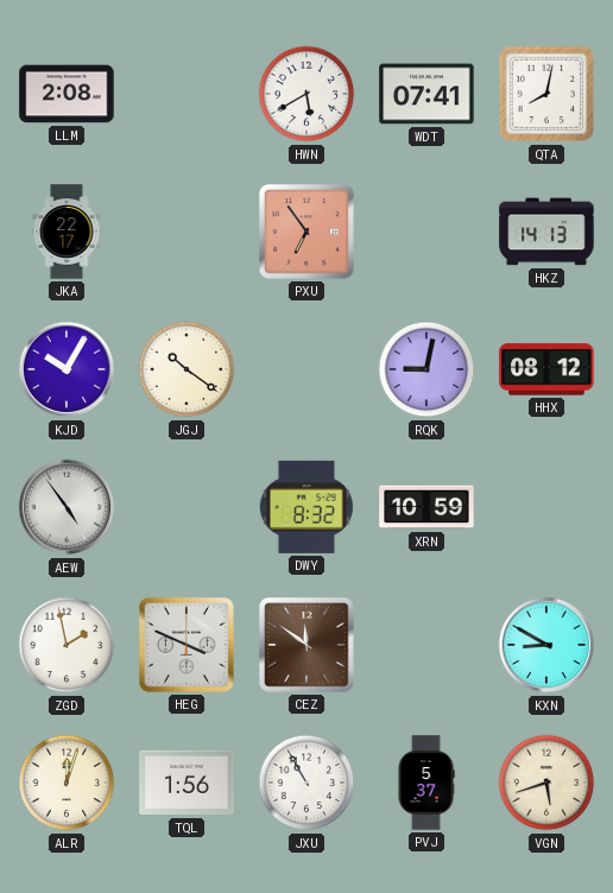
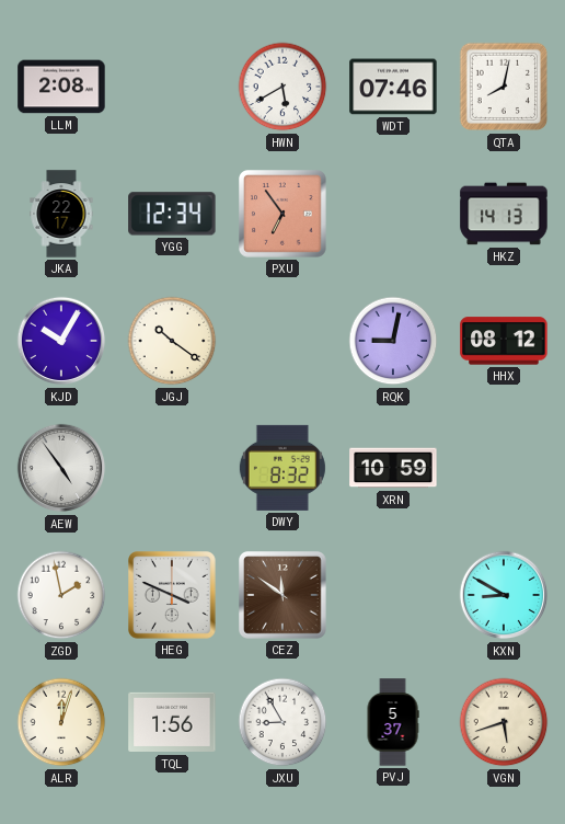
WDT: 07:41 -> 07:46
YGG: none -> 12:34
JXU: 10:55 -> 8:55
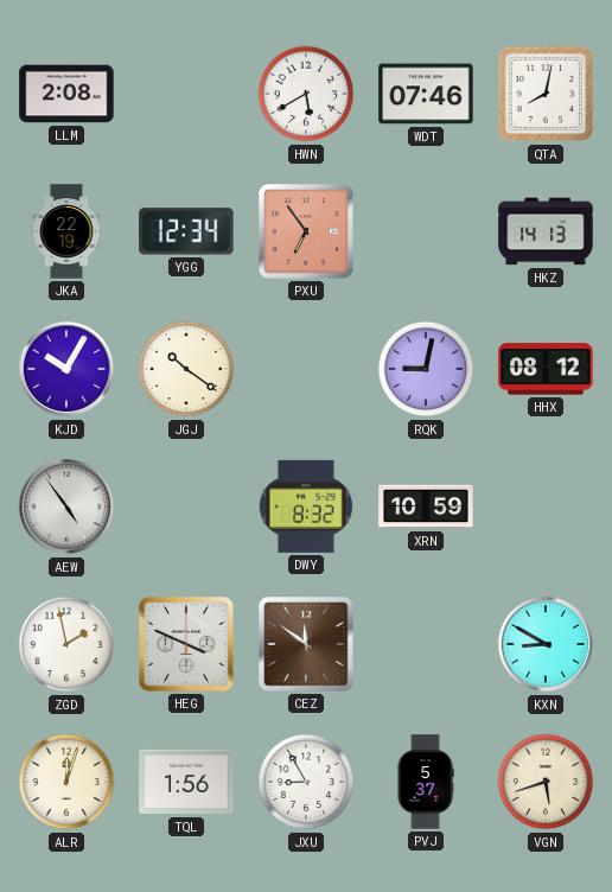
JKA: 22:17 -> 22:19
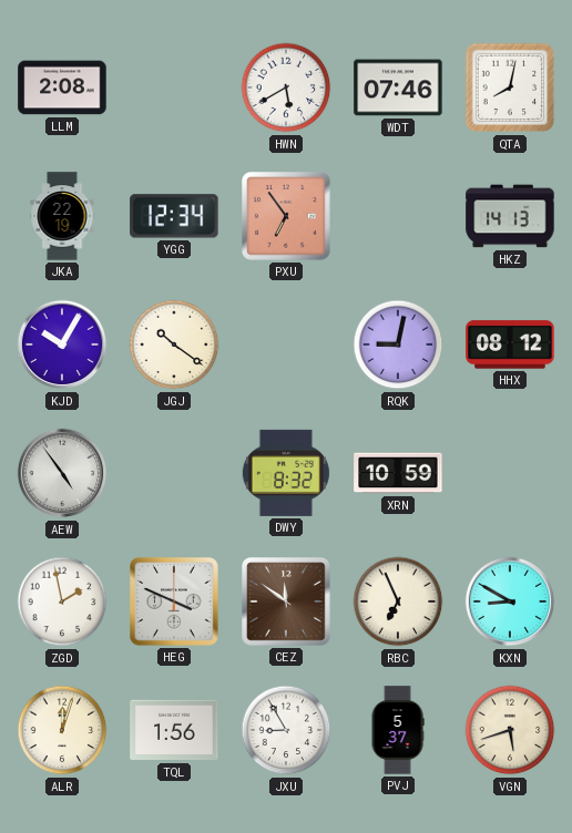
RBC: none -> 6:56
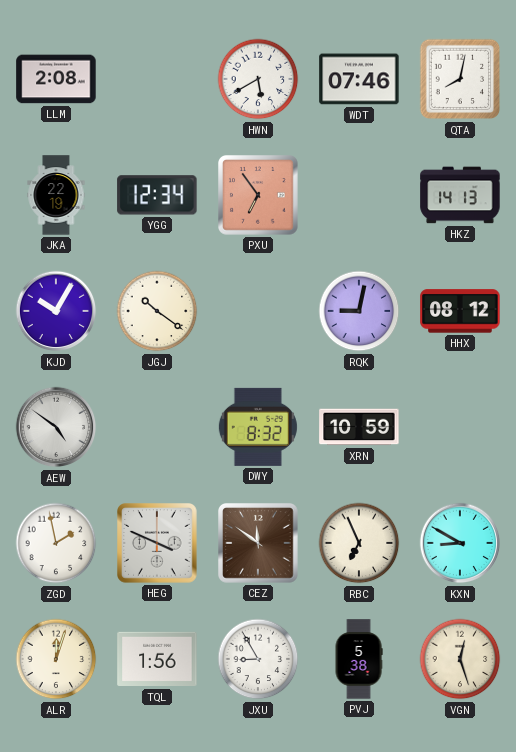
AEW: 4:54 -> 4:51
PVJ: 5:37 -> 5:38
VGN: 5:42 -> 12:27
